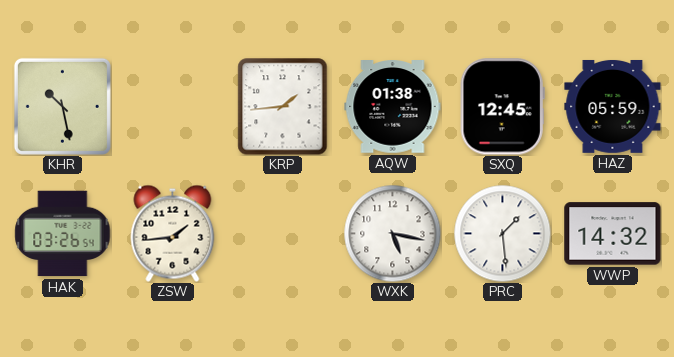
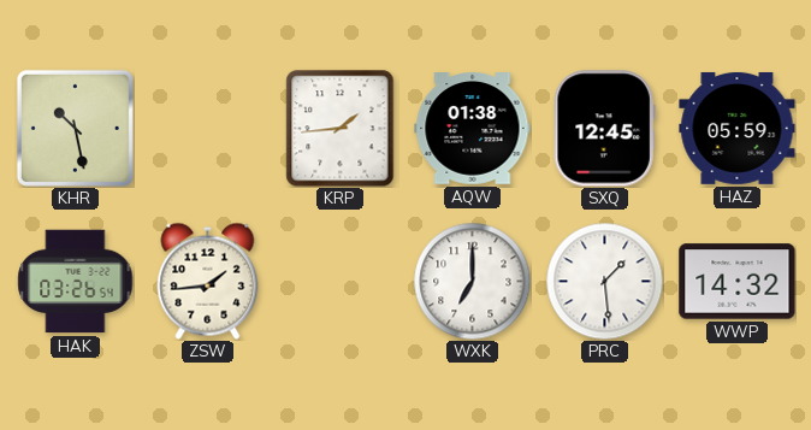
WXK: 5:17 -> 7:00
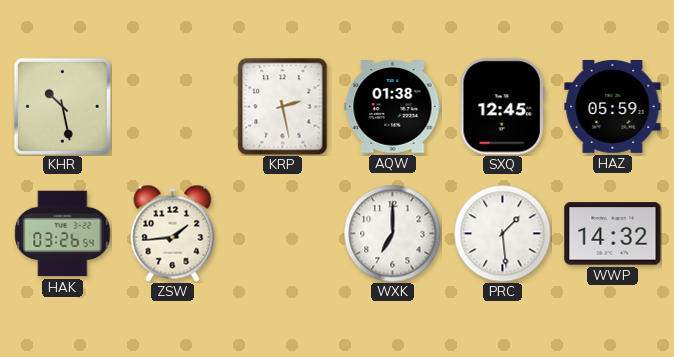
KRP: 1:44 -> 2:28
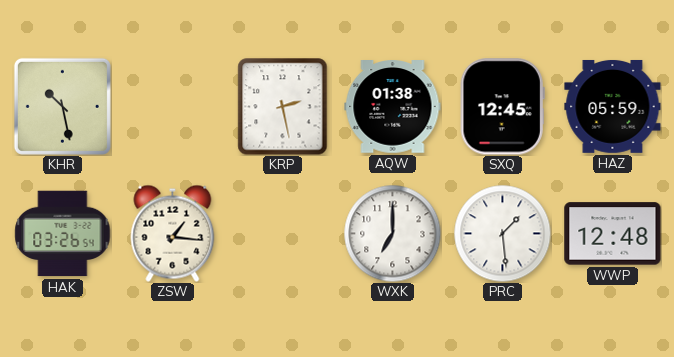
ZSW: 1:44 -> 1:16
WWP: 14:32 -> 12:48
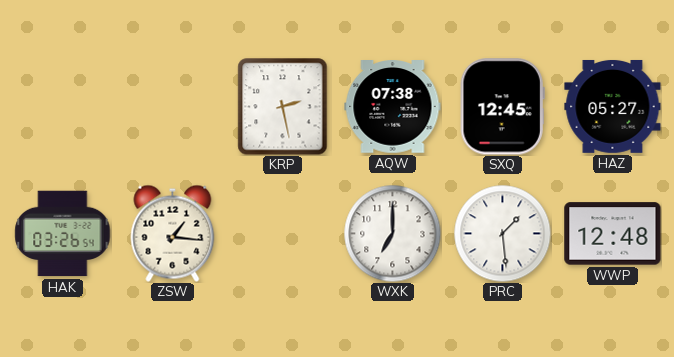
KHR: 10:28 -> none
AQW: 01:38 -> 07:38
HAZ: 05:59 -> 05:27
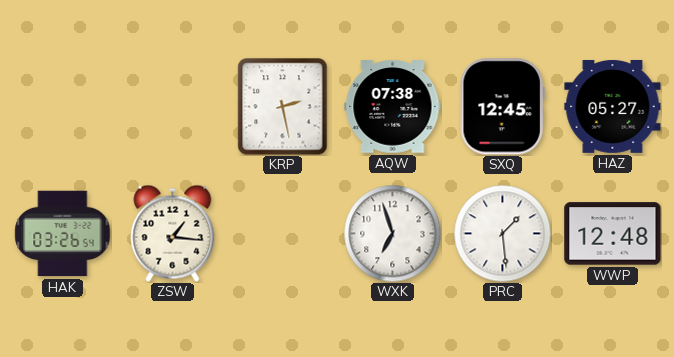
WXK: 7:00 -> 6:57
